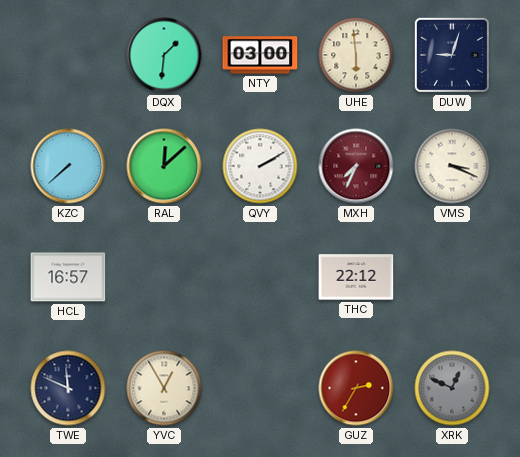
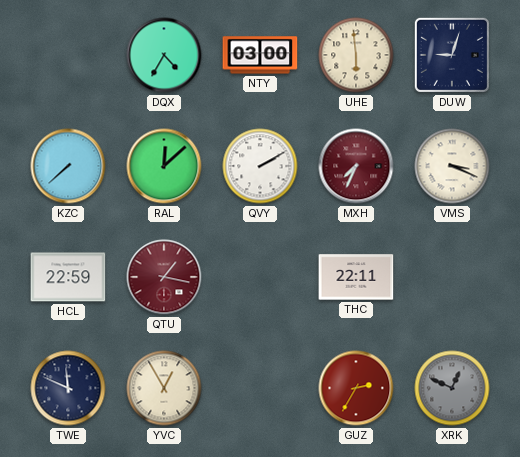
DQX: 1:31 -> 4:35
HCL: 16:57 -> 22:59
QTU: none -> 1:17
THC: 22:12 -> 22:11
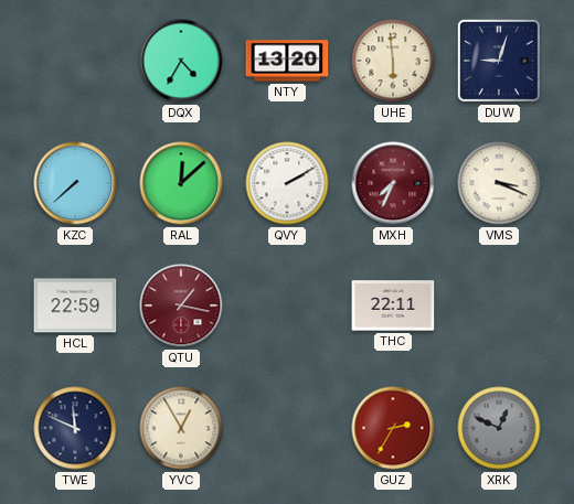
NTY: 03:00 -> 13:20
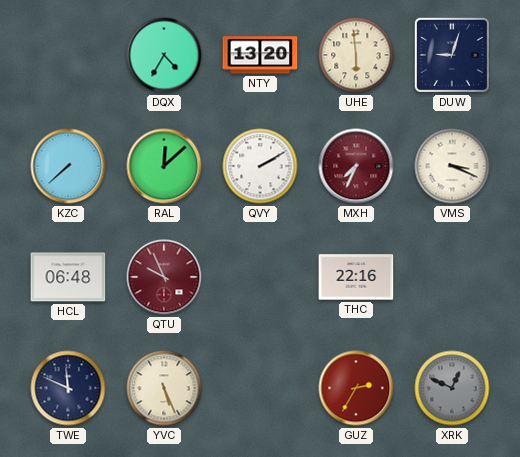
HCL: 22:59 -> 06:48
QTU: 1:17 -> 9:56
THC: 22:11 -> 22:16
YVC: 12:55 -> 5:26
